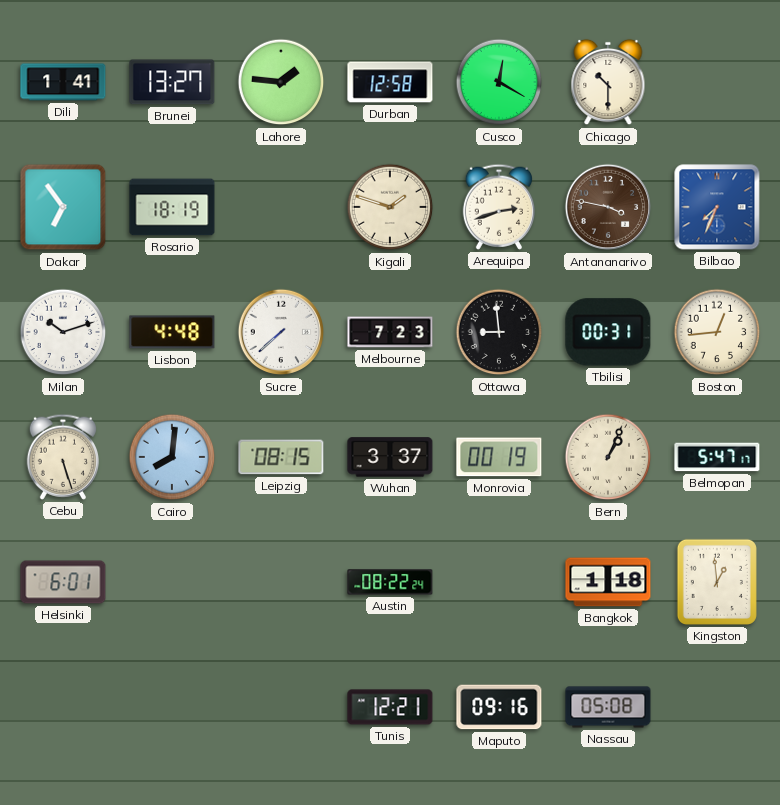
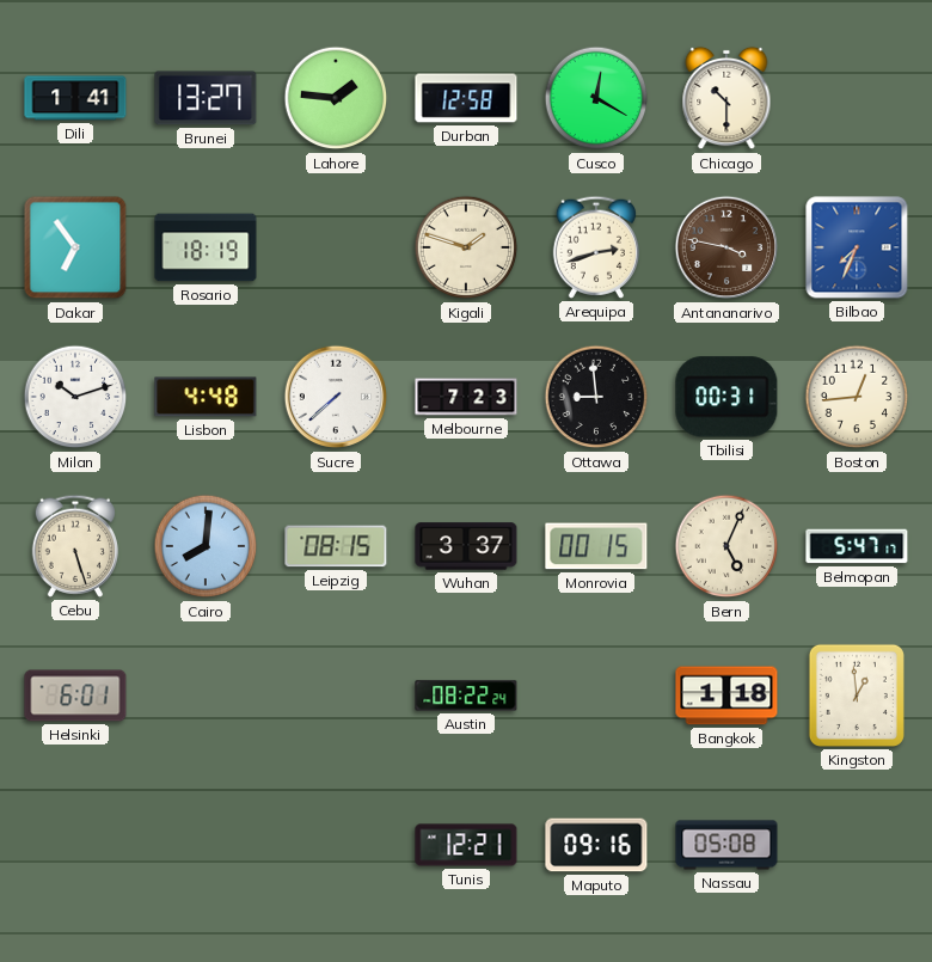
Monrovia: 00:19 -> 00:15
Bern: 1:04 -> 5:04
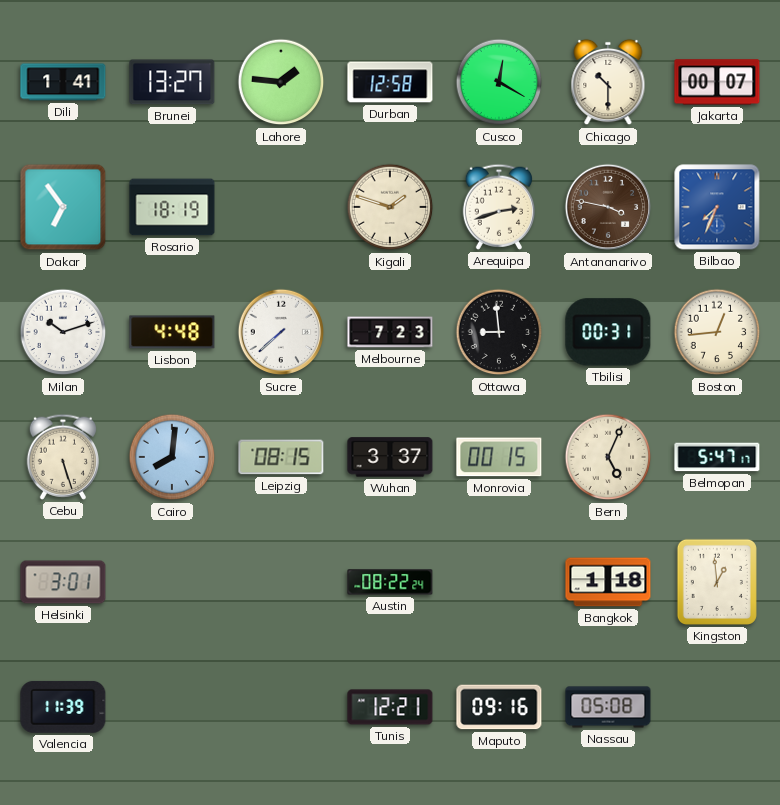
Jakarta: none -> 00:07
Helsinki: 6:01 -> 3:01
Valencia: none -> 11:39
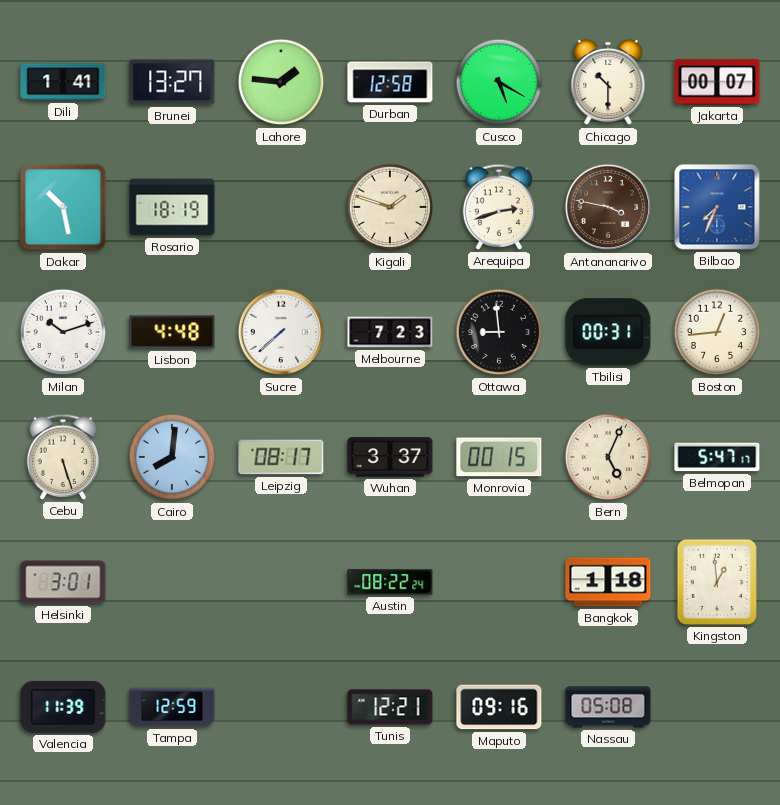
Cusco: 12:20 -> 5:20
Dakar: 6:54 -> 10:28
Leipzig: 08:15 -> 08:17
Tampa: none -> 12:59
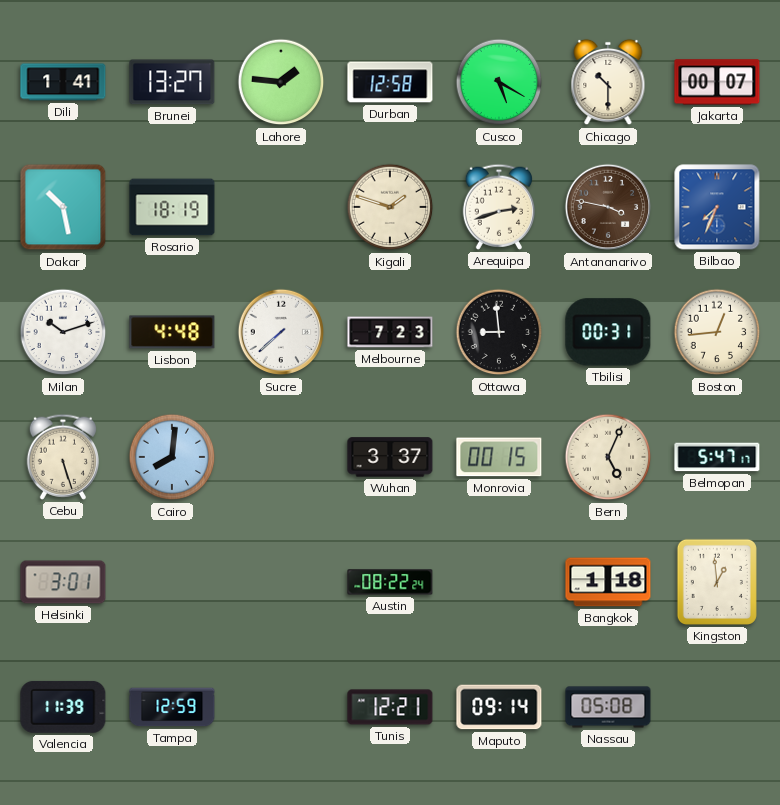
Leipzig: 08:17 -> none
Maputo: 09:16 -> 09:14
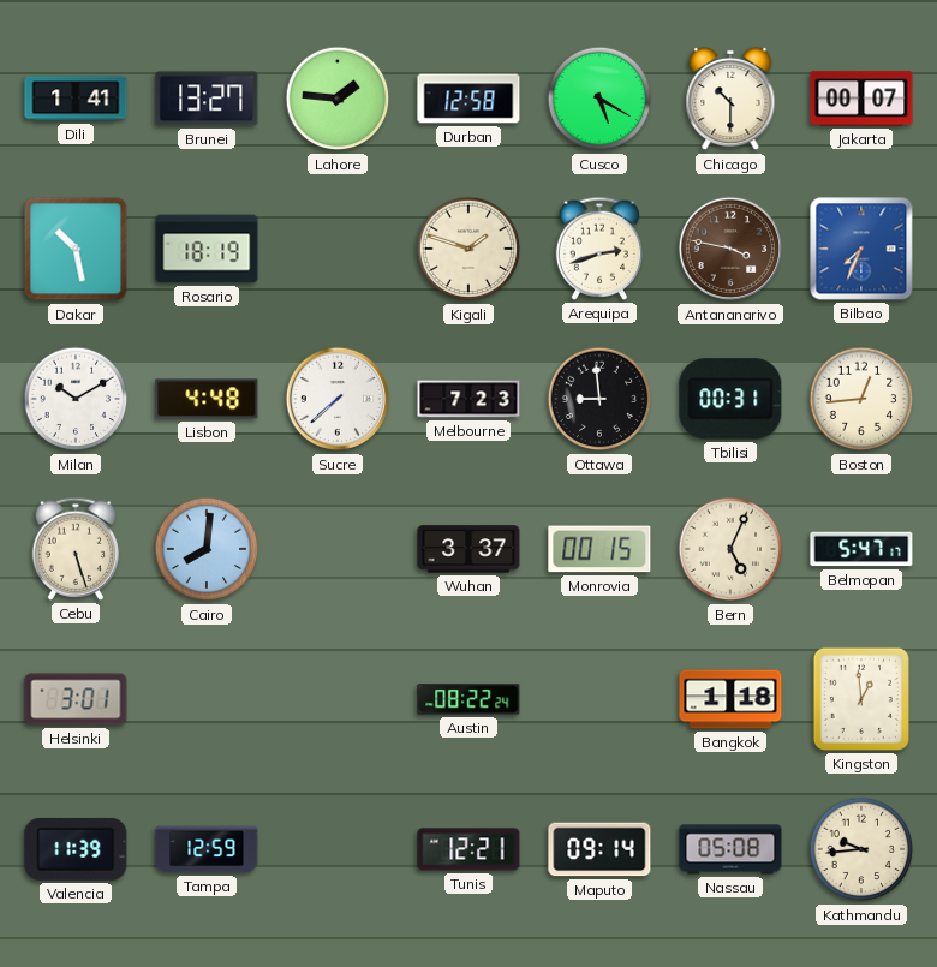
Milan: 10:12 -> 10:10
Kathmandu: none -> 9:44
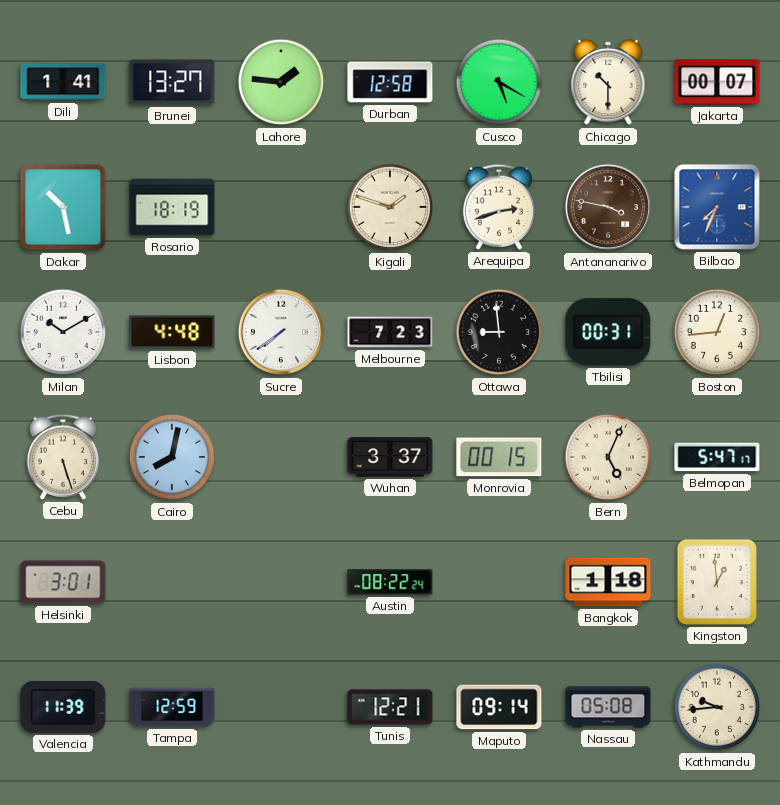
Sucre: 7:38 -> 7:39
Cairo: 8:01 -> 8:02
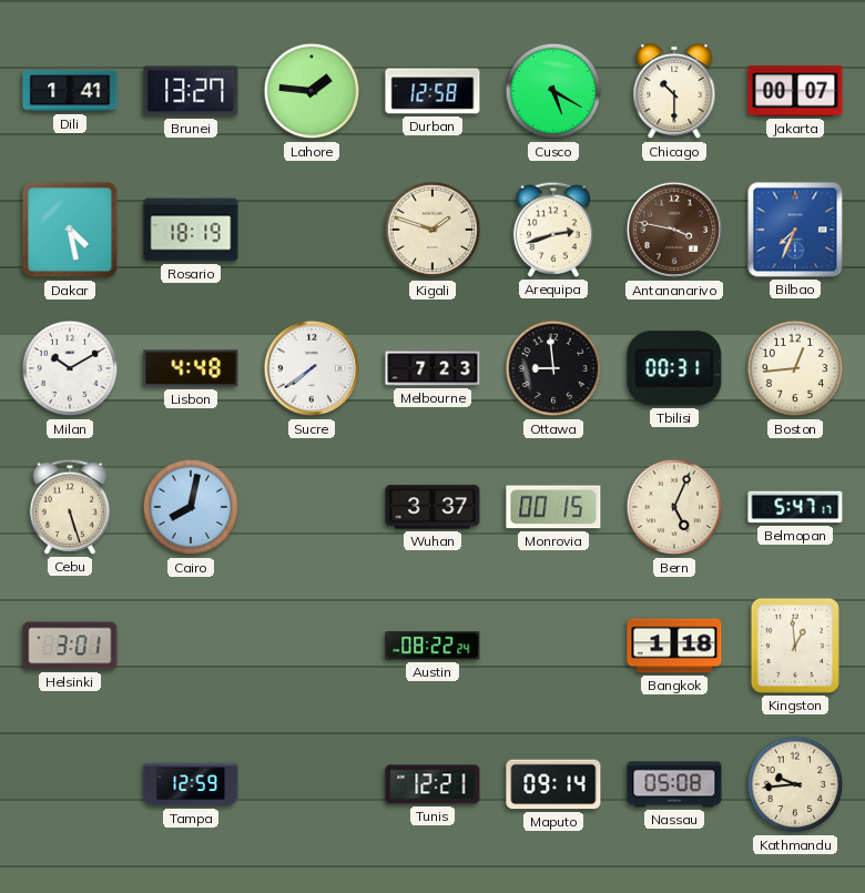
Dakar: 10:28 -> 4:28
Valencia: 11:39 -> none
